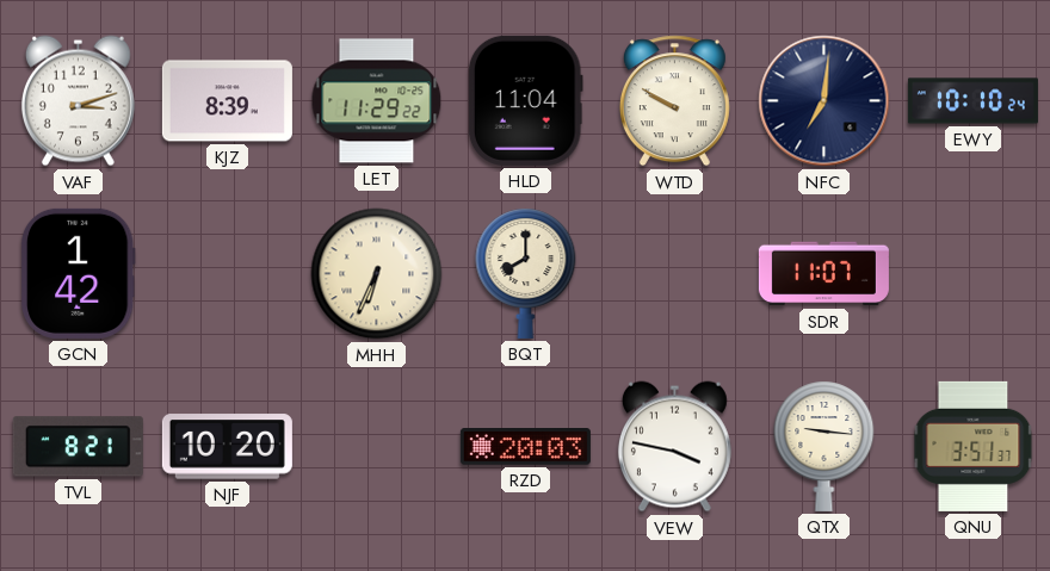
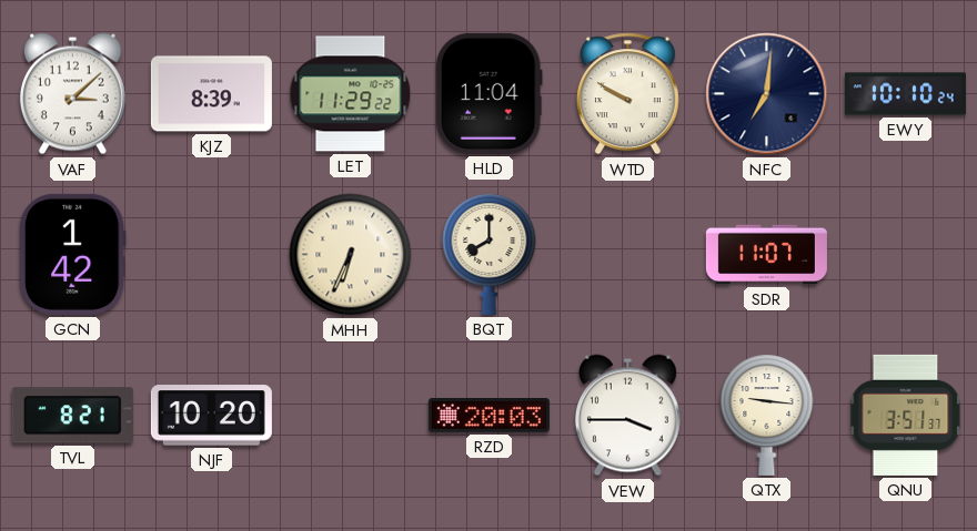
VAF: 3:12 -> 3:08
VEW: 3:47 -> 3:45
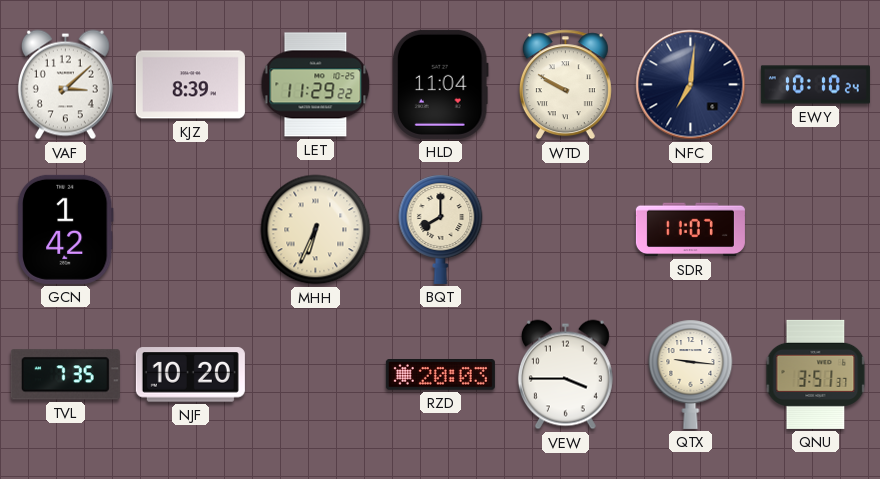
TVL: 8:21 -> 7:35
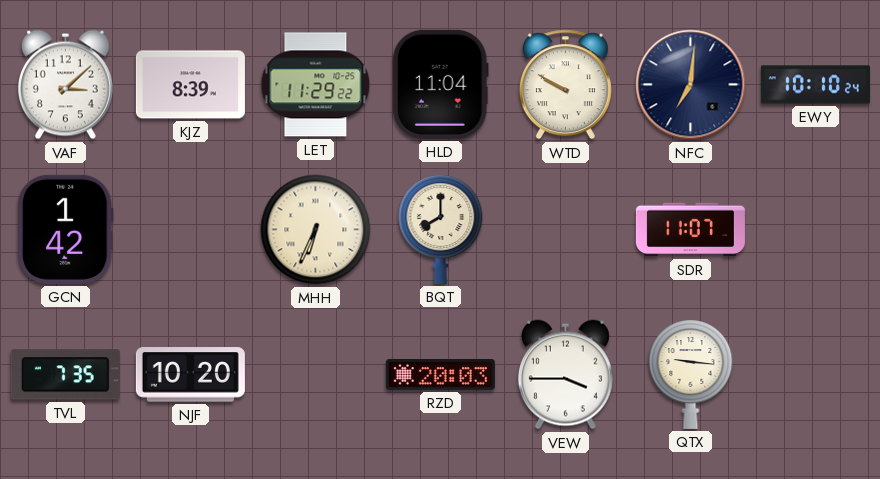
QNU: 3:51 -> none
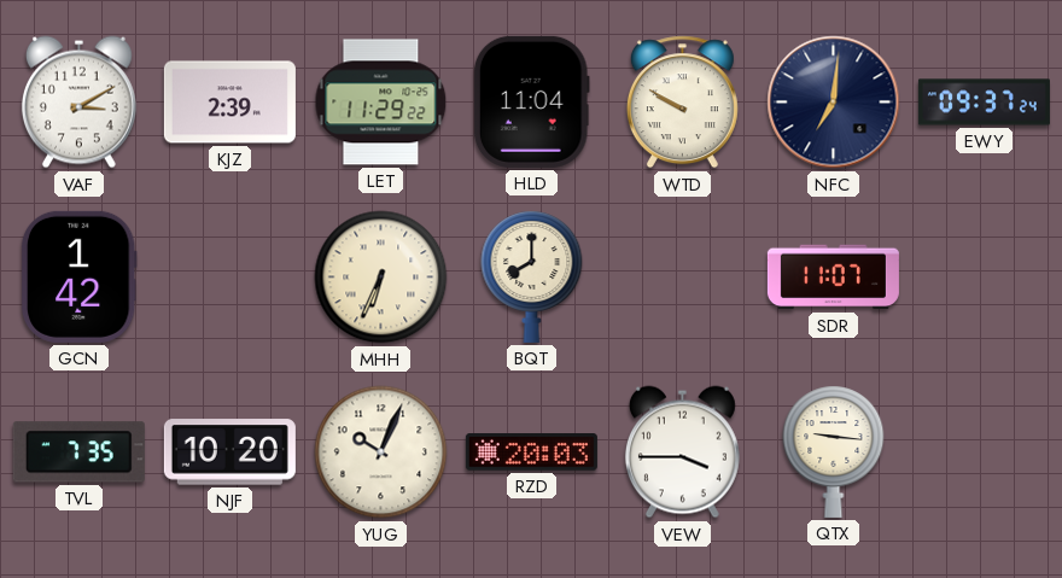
VAF: 3:08 -> 3:10
KJZ: 8:39 -> 2:39
EWY: 10:10 -> 09:37
YUG: none -> 10:04
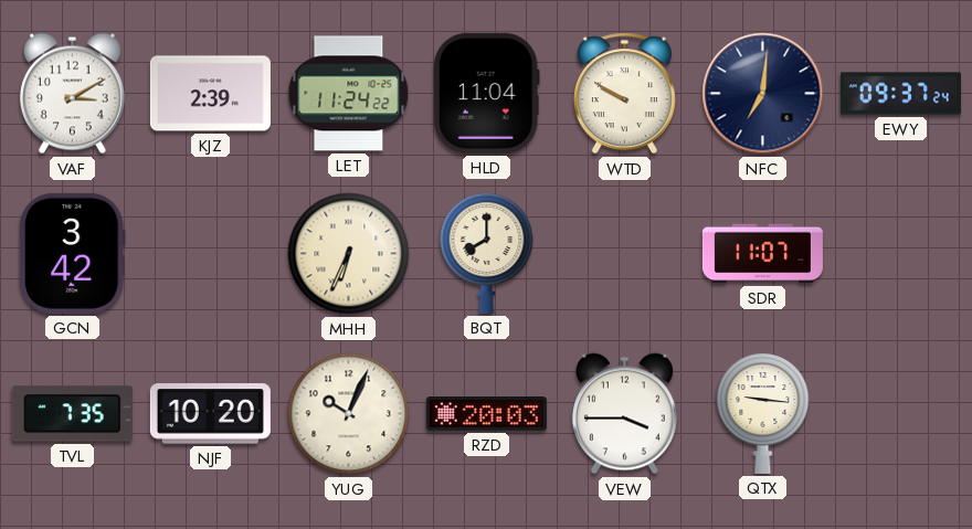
LET: 11:29 -> 11:24
GCN: 1:42 -> 3:42
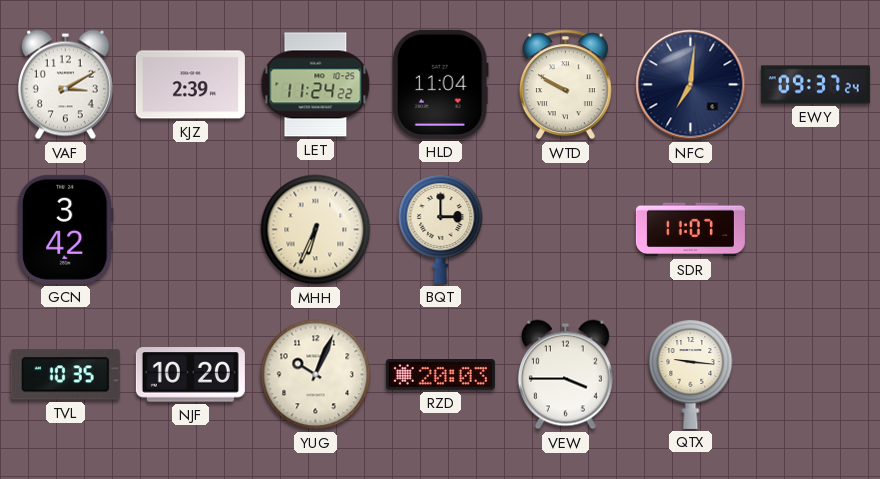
BQT: 8:00 -> 3:00
TVL: 7:35 -> 10:35
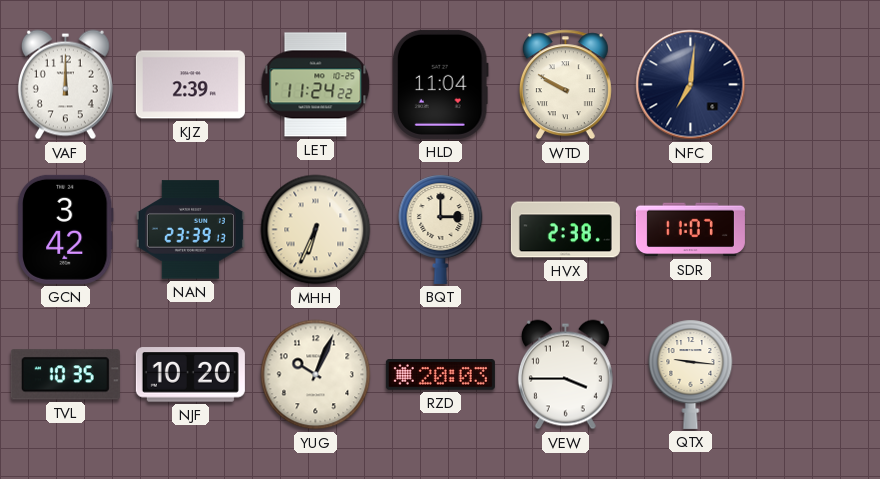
VAF: 3:10 -> 12:00
EWY: 09:37 -> none
NAN: none -> 23:39
HVX: none -> 2:38
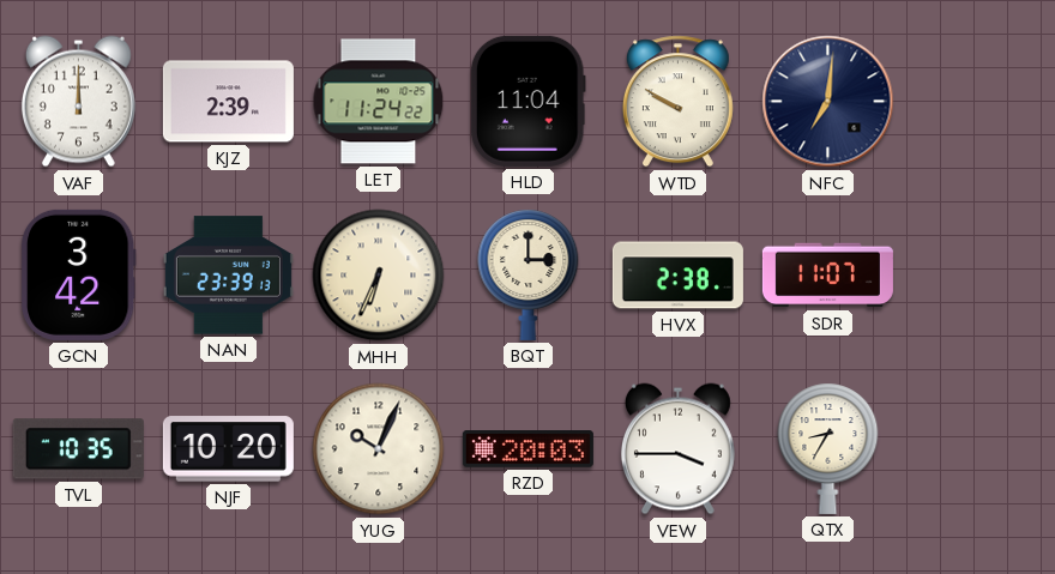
QTX: 9:16 -> 8:35
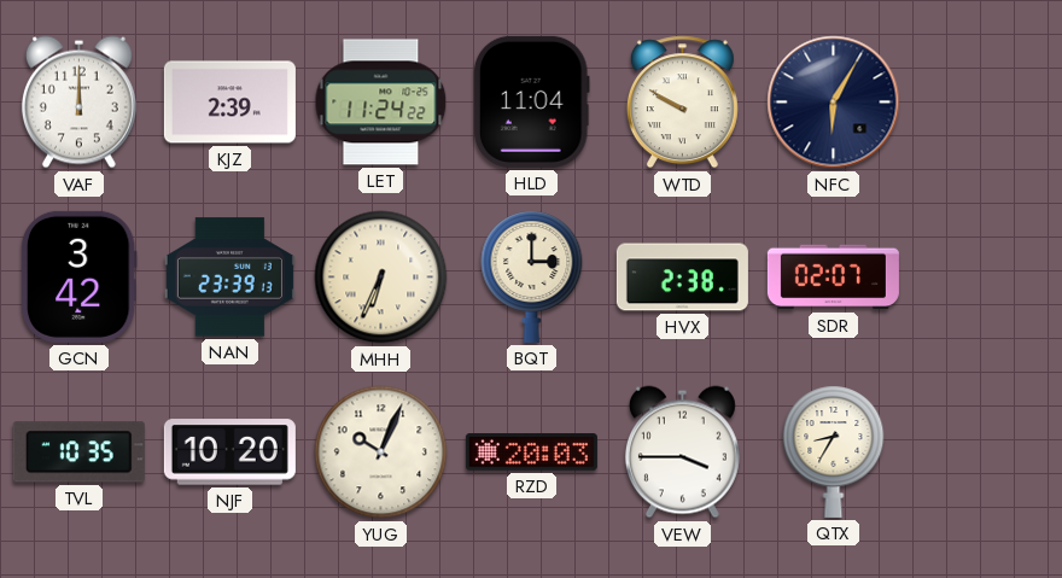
NFC: 7:01 -> 6:05
SDR: 11:07 -> 02:07
